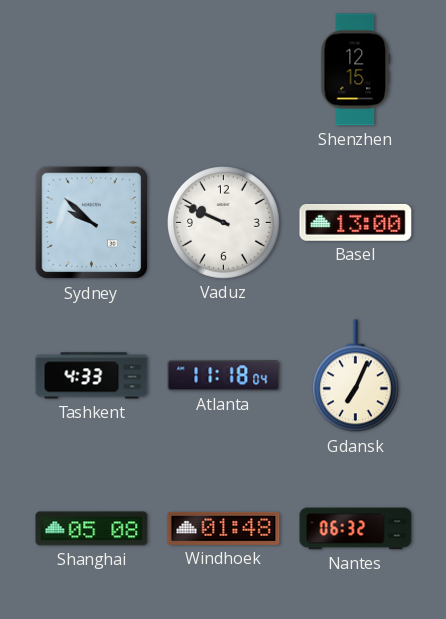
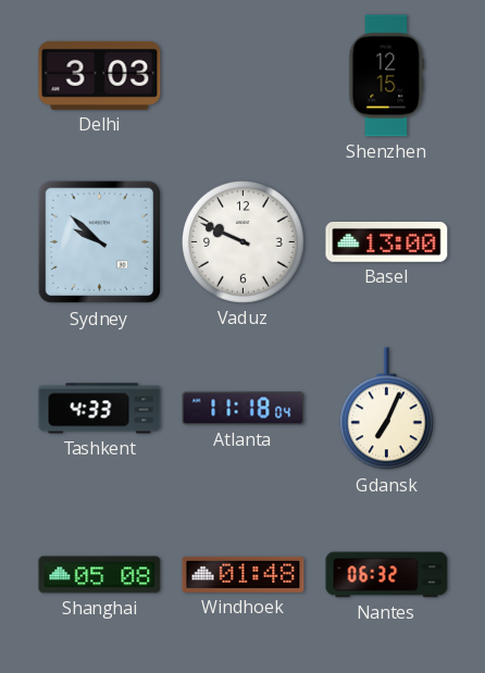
Delhi: none -> 3:03
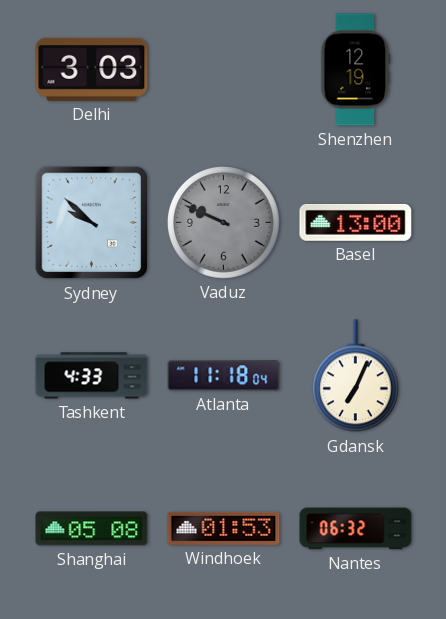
Shenzhen: 12:15 -> 12:19
Vaduz dial: white -> grey
Windhoek: 01:48 -> 01:53
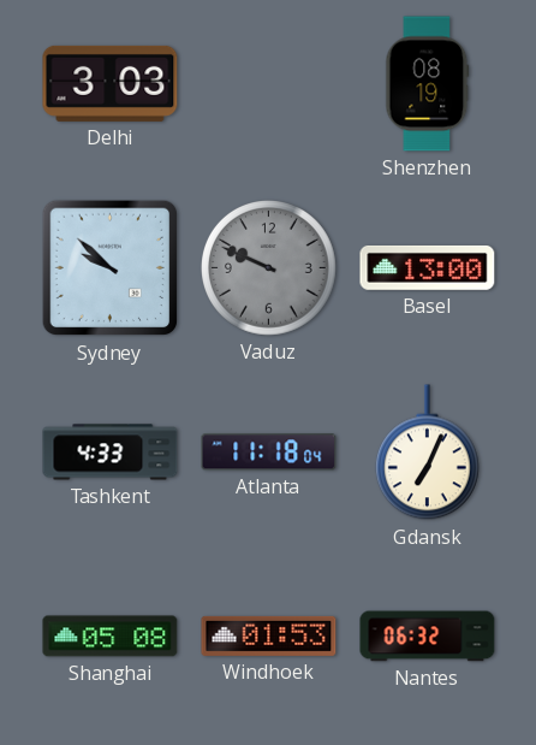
Shenzhen: 12:19 -> 08:19
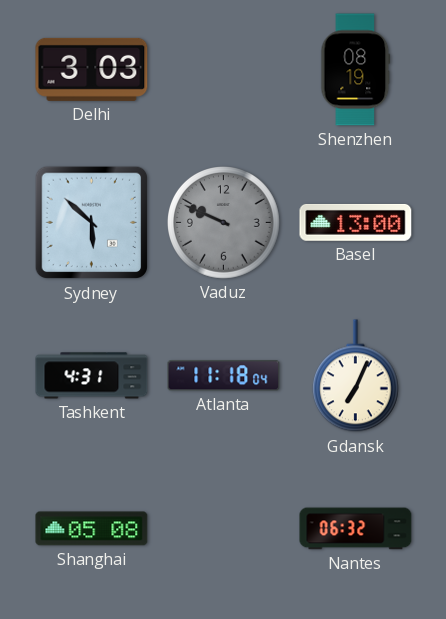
Sydney: 9:52 -> 5:52
Tashkent: 4:33 -> 4:31
Windhoek: 01:53 -> none
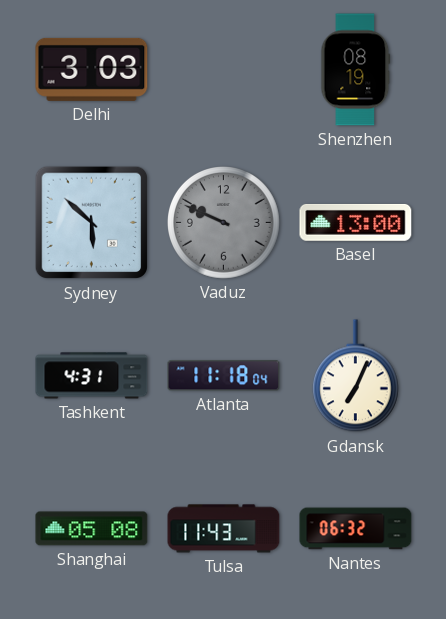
Tulsa: none -> 11:43
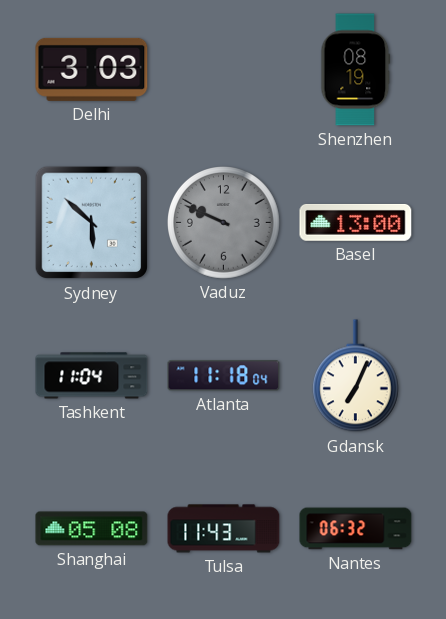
Tashkent: 4:31 -> 11:04
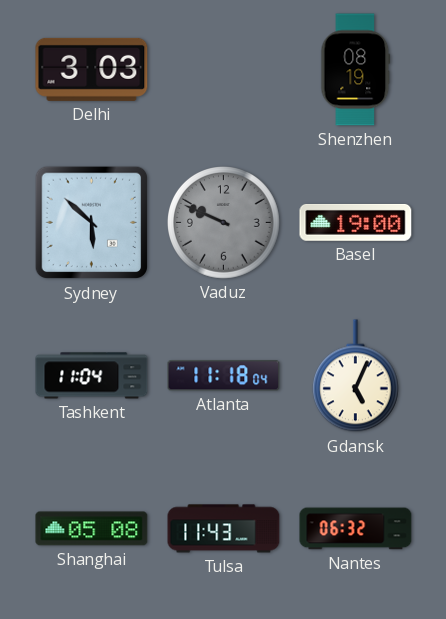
Basel: 13:00 -> 19:00
Gdansk: 7:04 -> 5:04
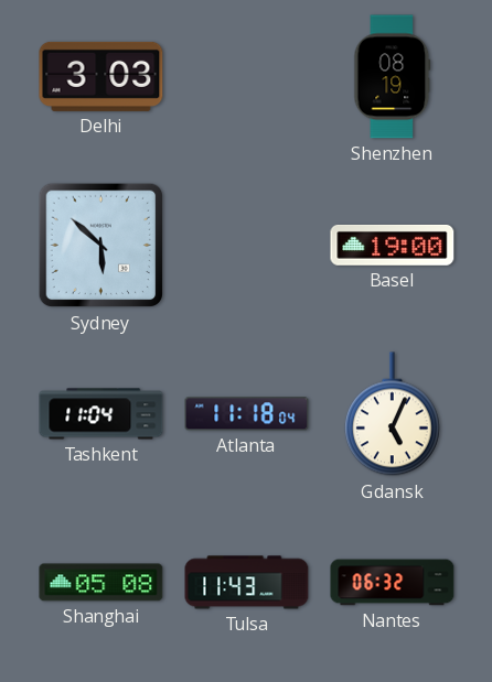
Vaduz: 9:49 -> none
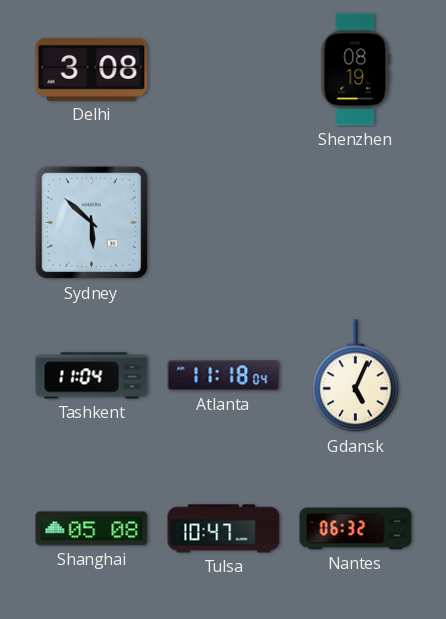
Delhi: 3:03 -> 3:08
Basel: 19:00 -> none
Tulsa: 11:43 -> 10:47
